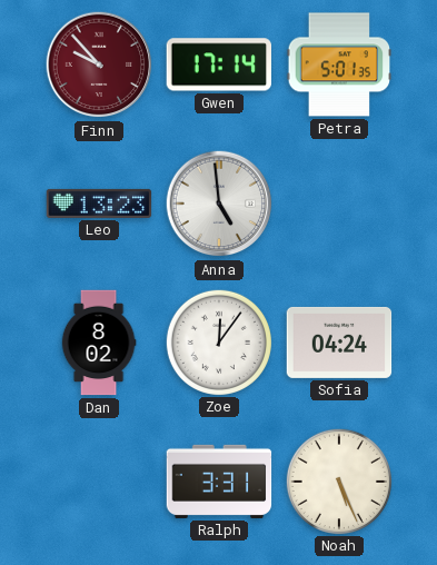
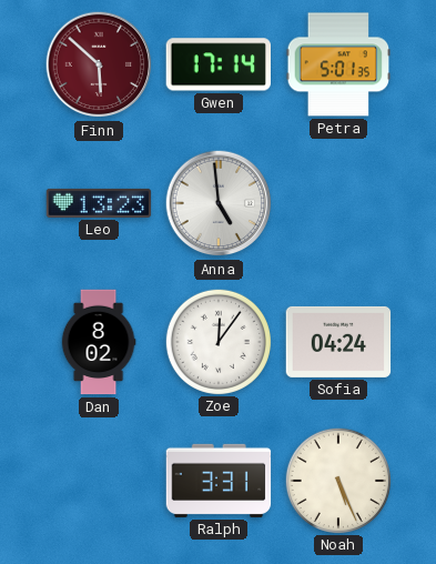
Finn: 9:53 -> 5:52
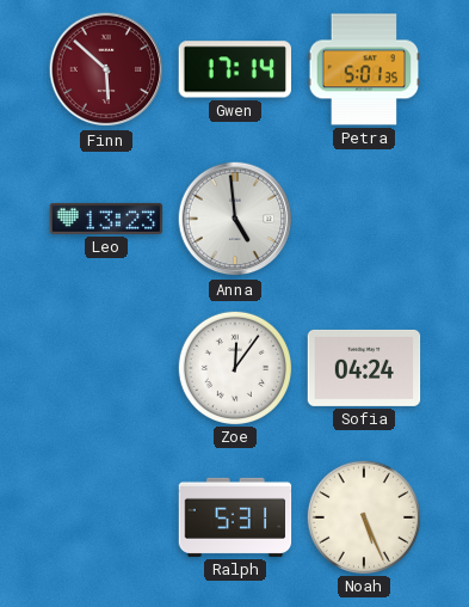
Dan: 8:02 -> none
Ralph: 3:31 -> 5:31
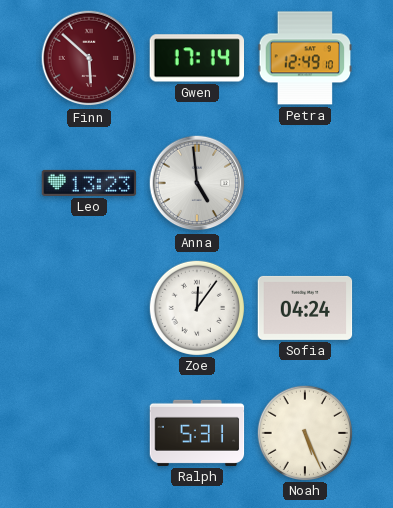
Petra: 5:01 -> 12:49
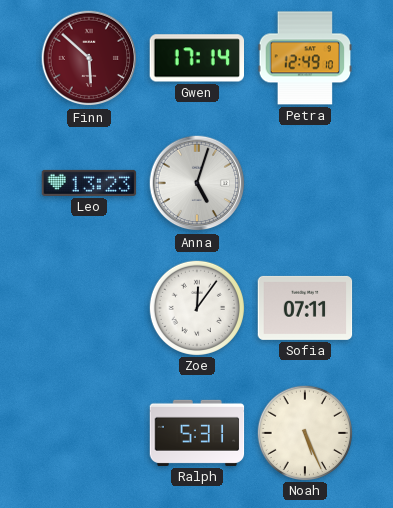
Anna: 4:59 -> 5:03
Sofia: 04:24 -> 07:11
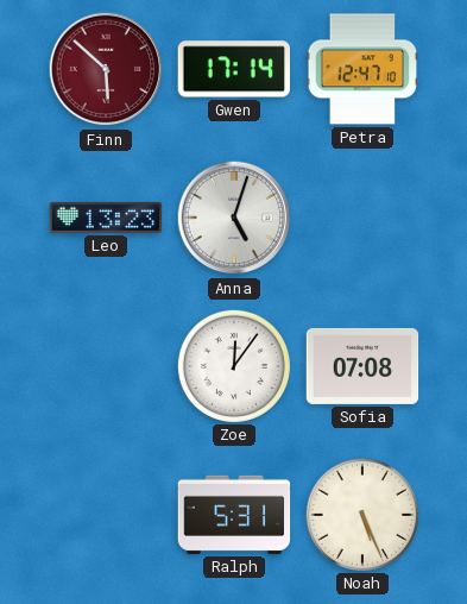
Petra: 12:49 -> 12:47
Sofia: 07:11 -> 07:08
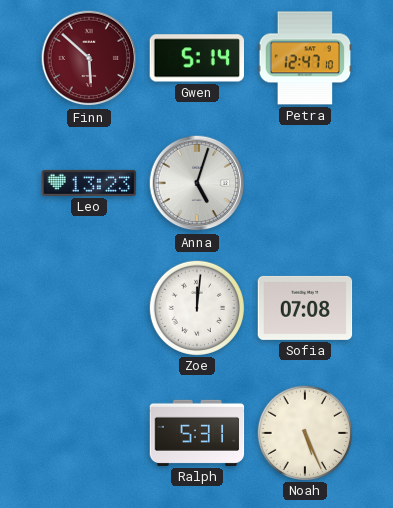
Gwen: 17:14 -> 5:14
Zoe: 12:06 -> 12:01
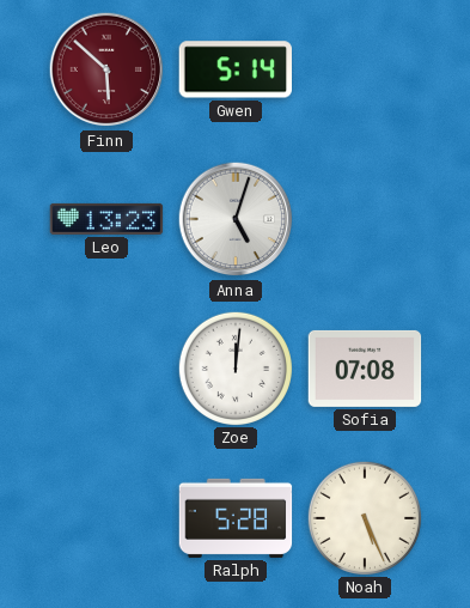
Petra: 12:47 -> none
Ralph: 5:31 -> 5:28
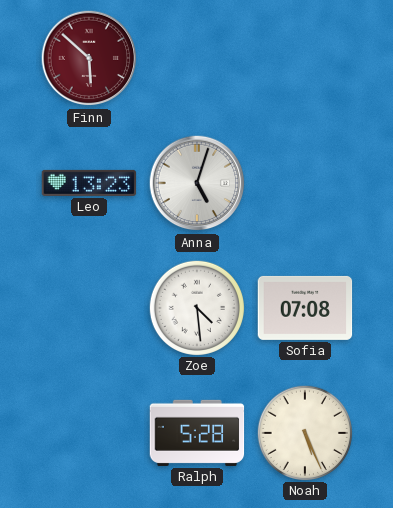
Gwen: 5:14 -> none
Zoe: 12:01 -> 4:29
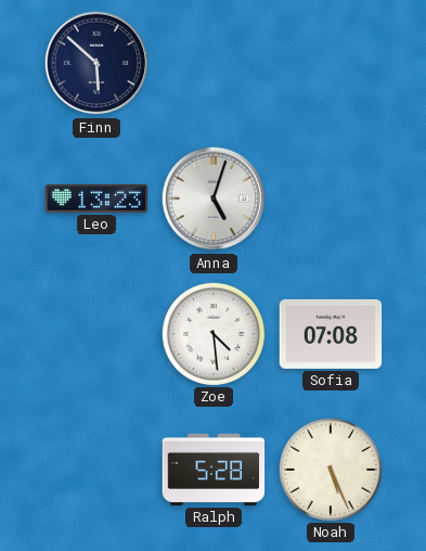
Finn dial: burgundy -> navy
